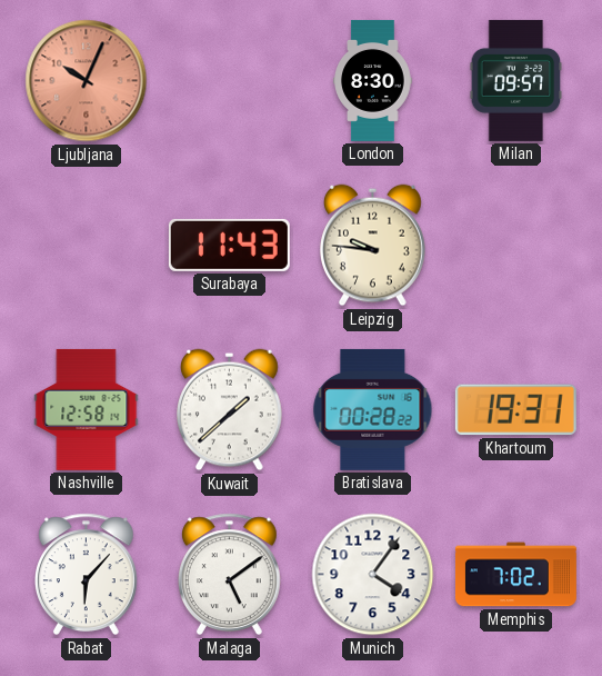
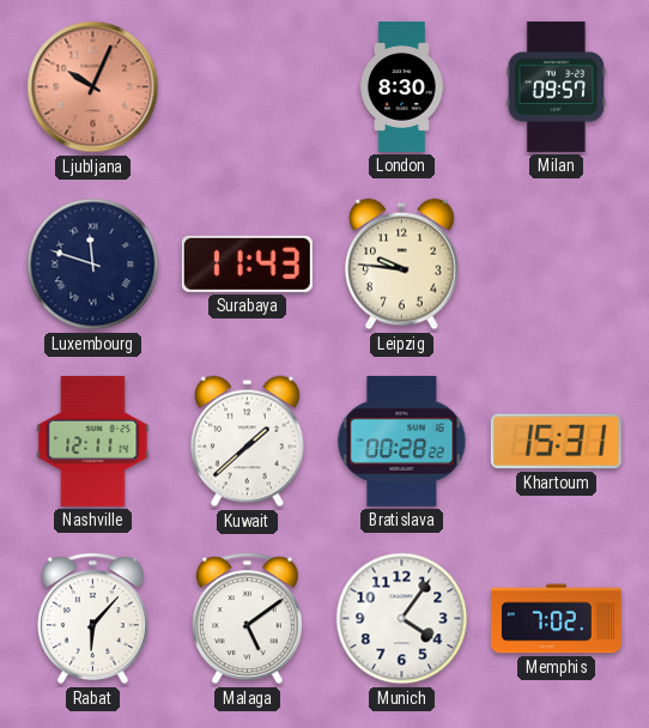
Luxembourg: none -> 11:48
Nashville: 12:58 -> 12:11
Khartoum: 19:31 -> 15:31
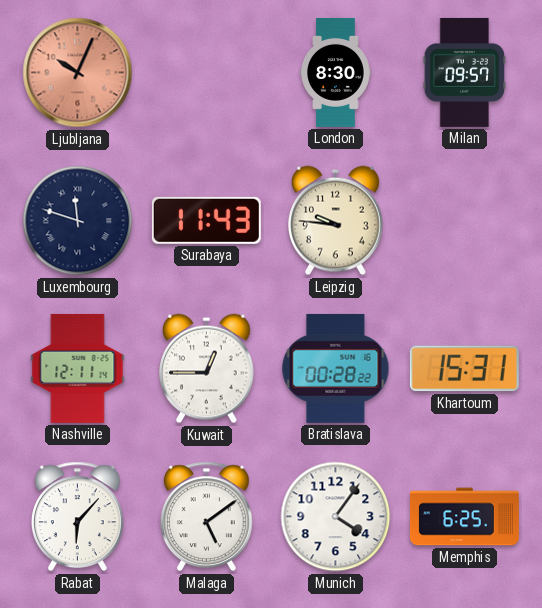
Kuwait: 1:38 -> 12:45
Memphis: 7:02 -> 6:25
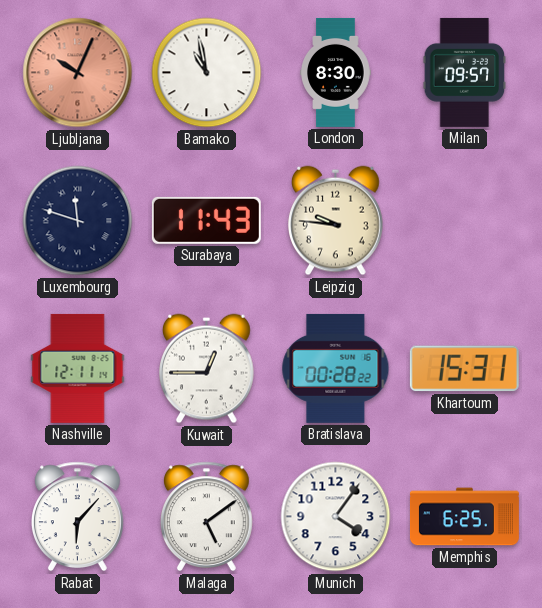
Bamako: none -> 10:58
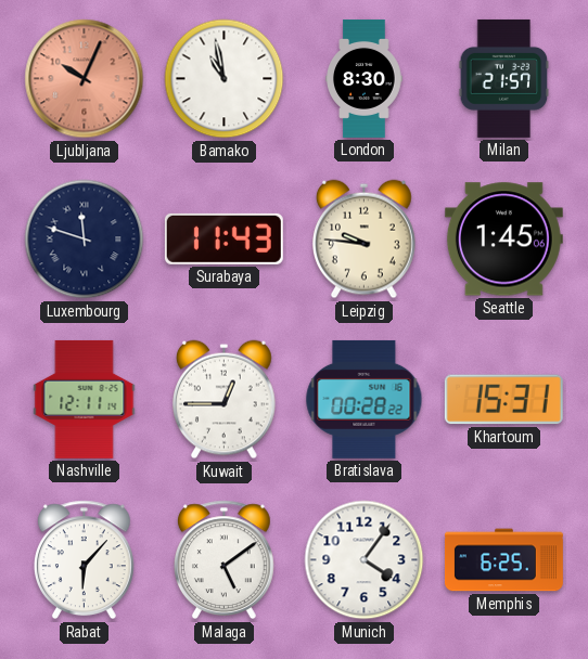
Milan: 09:57 -> 21:57
Seattle: none -> 1:45
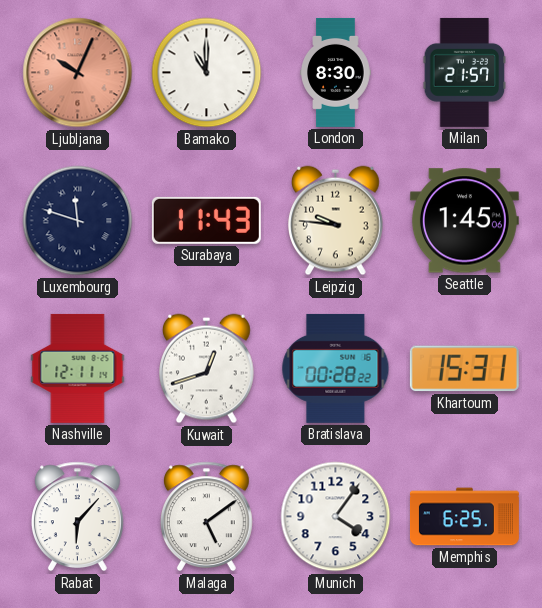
Bamako: 10:58 -> 11:00
Kuwait: 12:45 -> 12:42
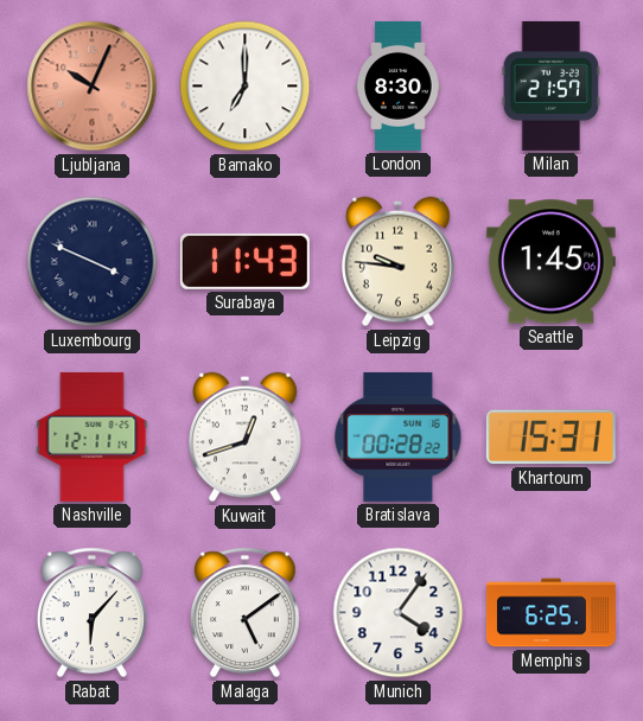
Bamako: 11:00 -> 7:00
Luxembourg: 11:48 -> 3:49
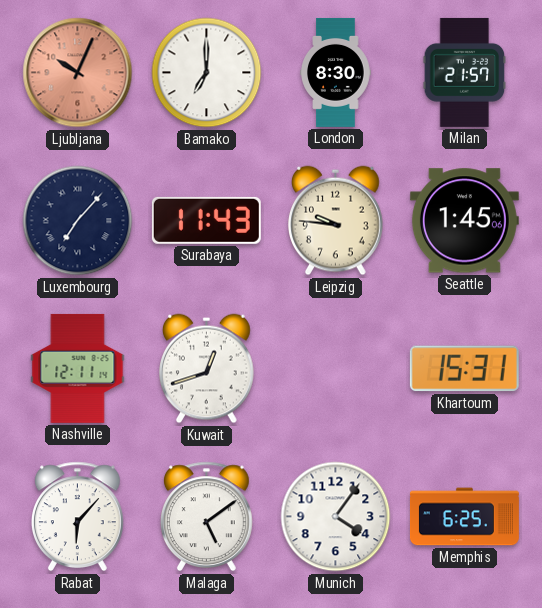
Luxembourg: 3:49 -> 7:07
Bratislava: 00:28 -> none
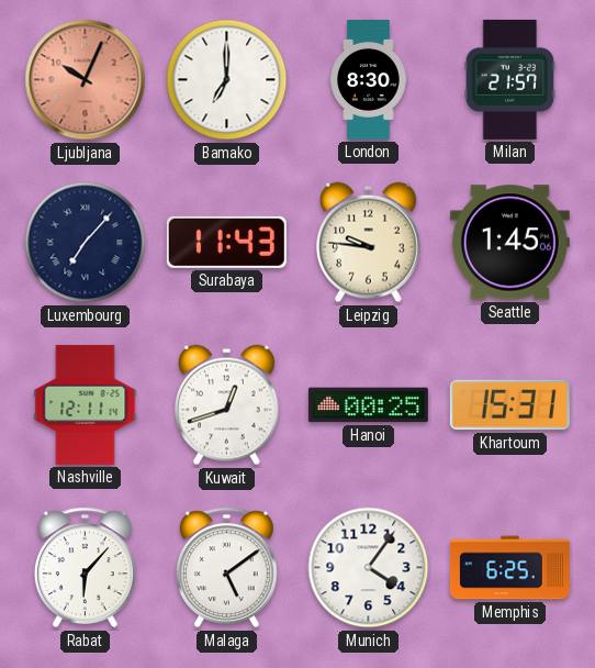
Hanoi: none -> 00:25
